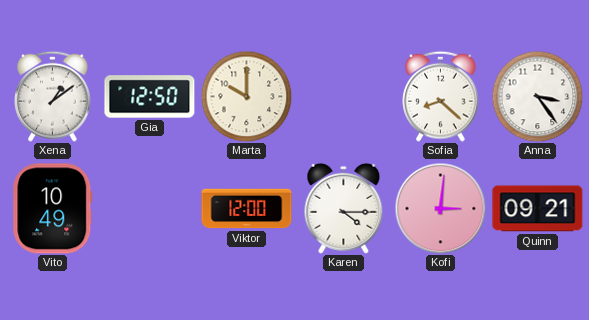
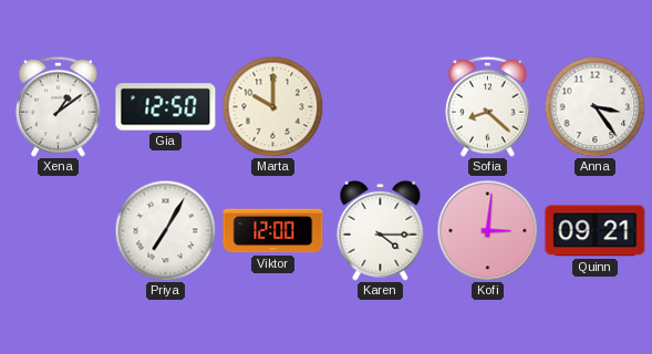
Vito: 10:49 -> none
Priya: none -> 7:05
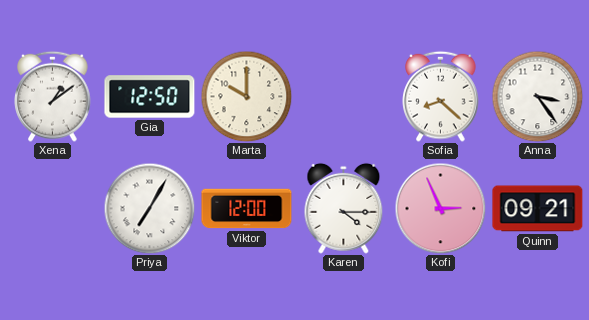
Kofi: 3:01 -> 2:56
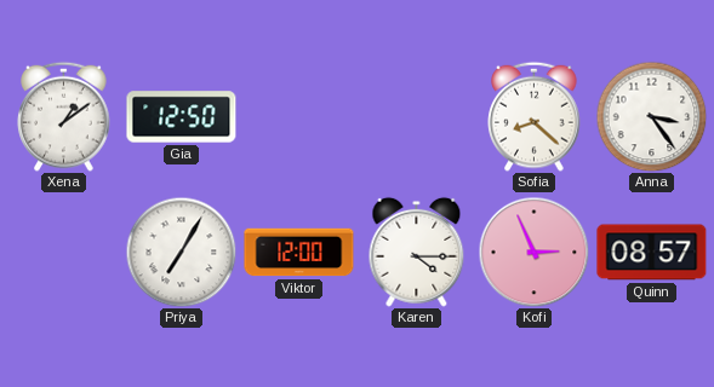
Marta: 10:00 -> none
Quinn: 09:21 -> 08:57
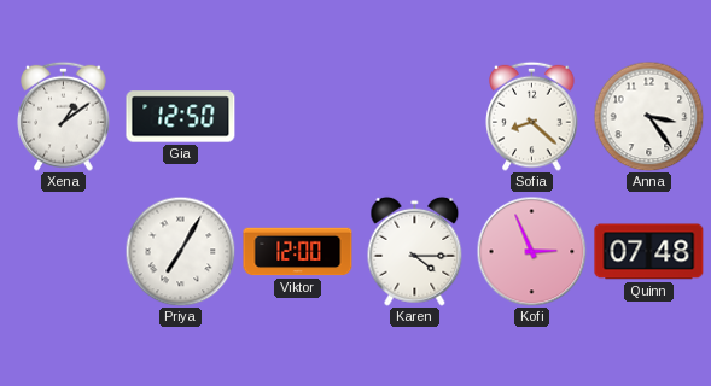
Quinn: 08:57 -> 07:48
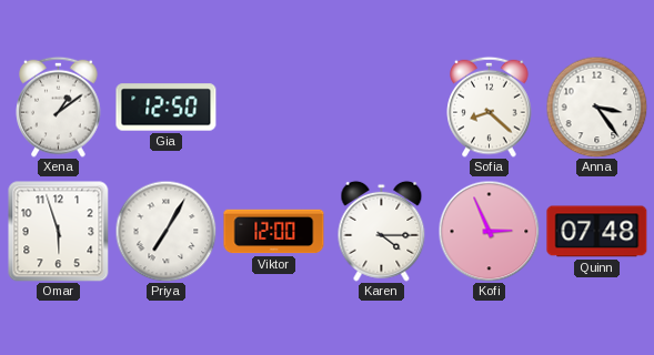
Omar: none -> 5:57
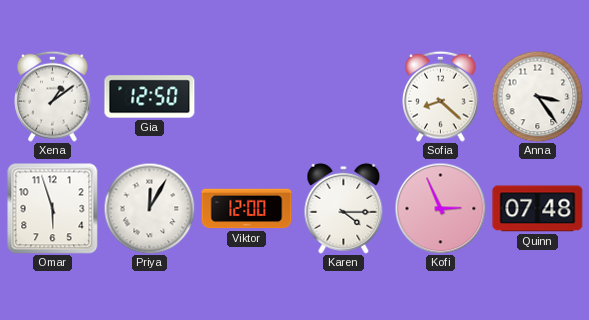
Priya: 7:05 -> 12:05
